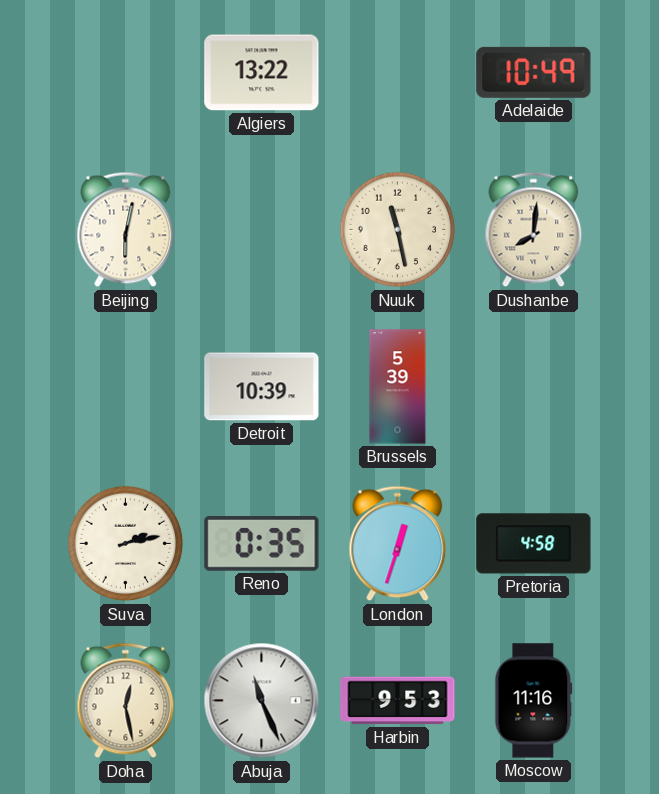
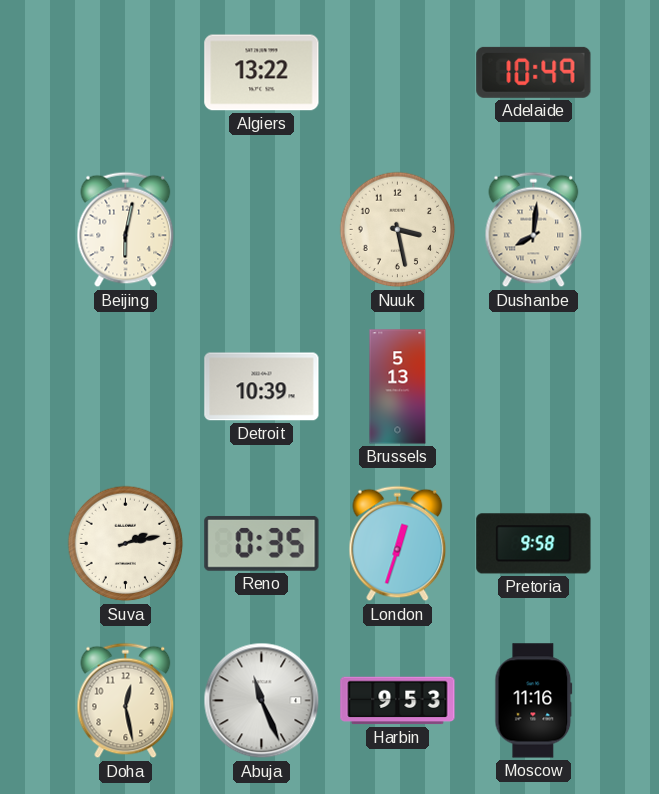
Nuuk: 11:28 -> 3:28
Brussels: 5:39 -> 5:13
Pretoria: 4:58 -> 9:58
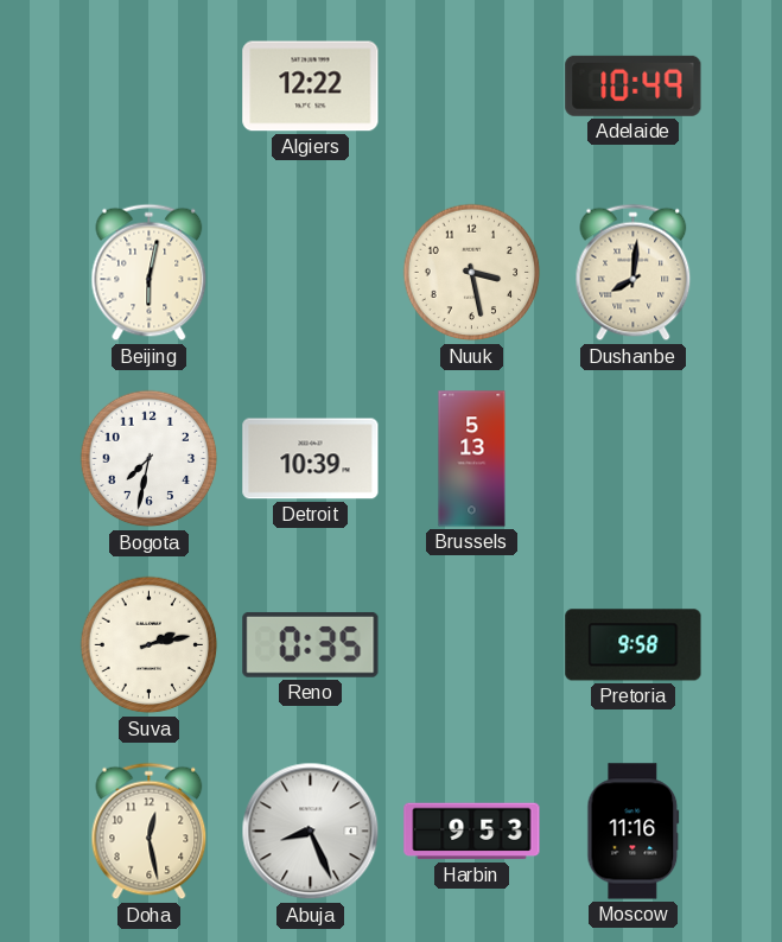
Algiers: 13:22 -> 12:22
Bogota: none -> 7:32
London: 12:33 -> none
Abuja: 11:26 -> 8:26
